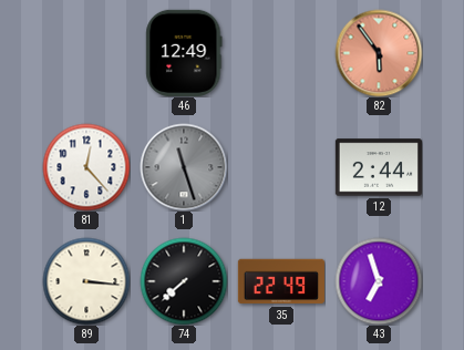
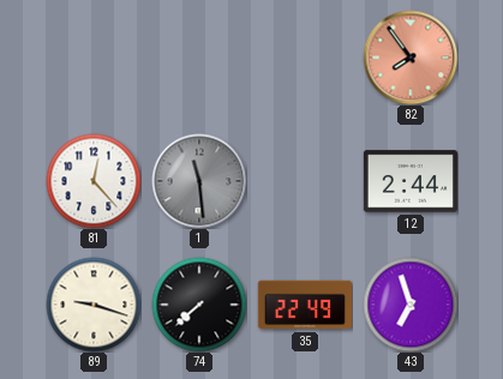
46: 12:49 -> none
82: 5:54 -> 7:54
1: 11:27 -> 11:29
89: 3:16 -> 9:18
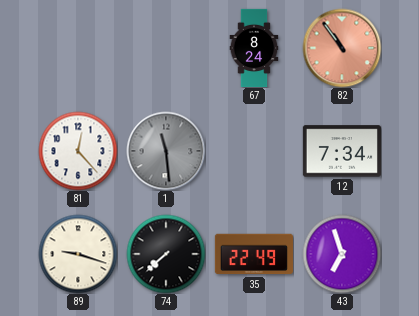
67: none -> 8:24
82: 7:54 -> 10:54
12: 2:44 -> 7:34
